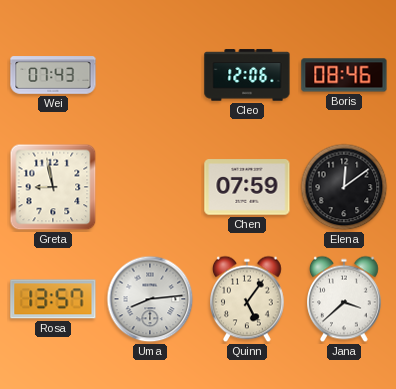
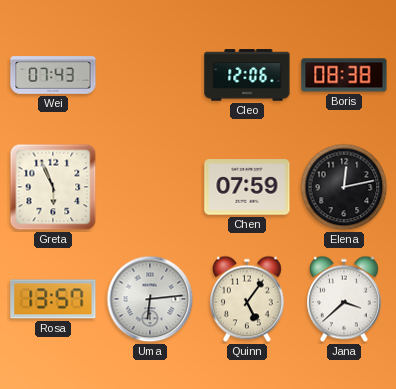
Boris: 08:46 -> 08:38
Greta: 8:58 -> 5:56
Elena: 12:09 -> 12:13
Uma: 8:14 -> 6:14
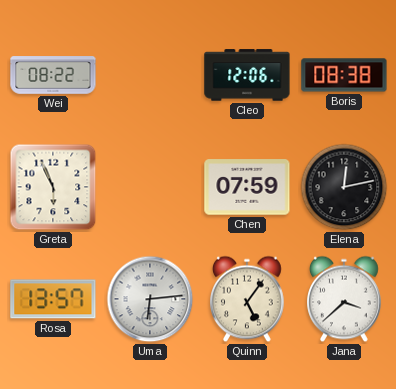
Wei: 07:43 -> 08:22
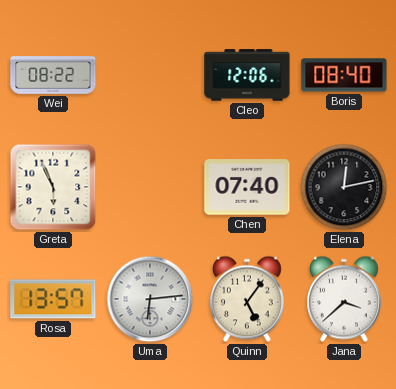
Boris: 08:38 -> 08:40
Chen: 07:59 -> 07:40
